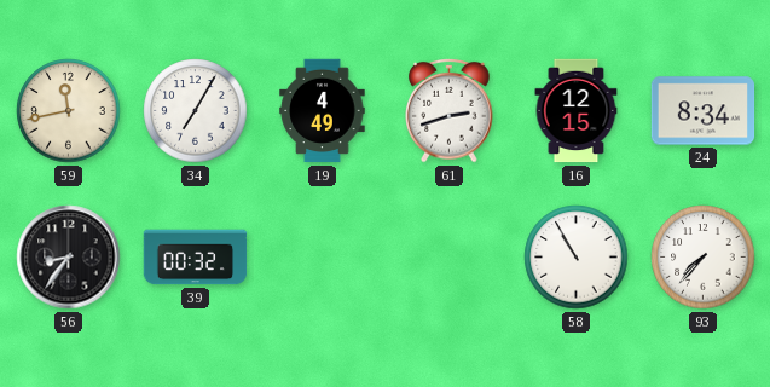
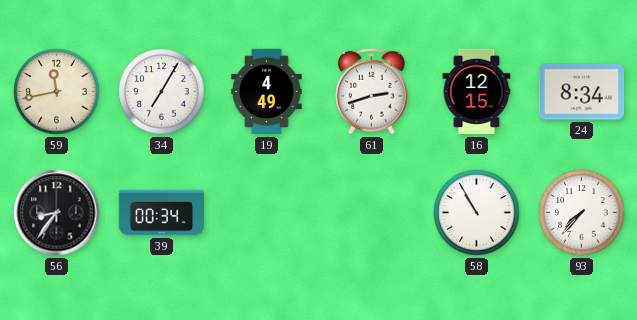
39: 00:32 -> 00:34
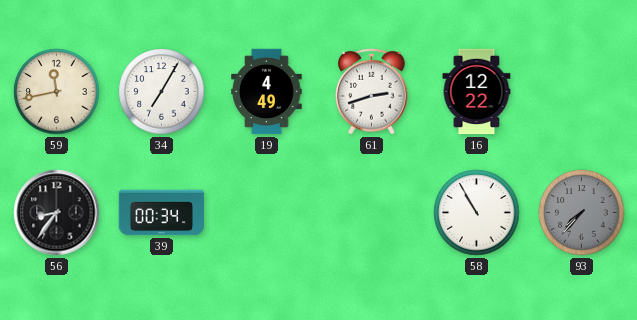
16: 12:15 -> 12:22
24: 8:34 -> none
93 dial: white -> grey
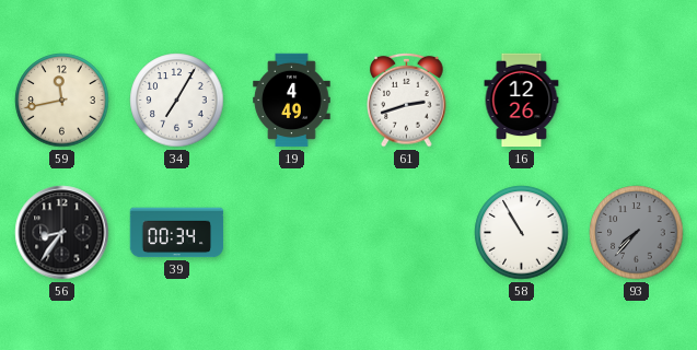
16: 12:22 -> 12:26
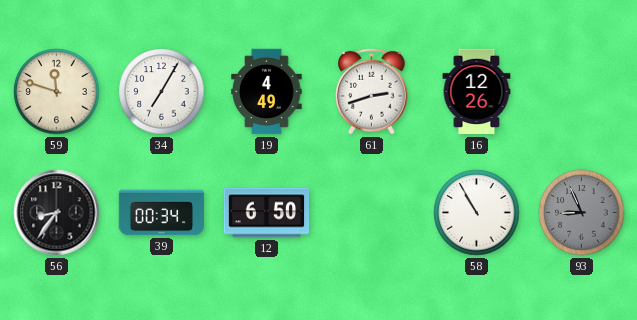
59: 11:43 -> 11:48
12: none -> 6:50
93: 7:37 -> 8:56
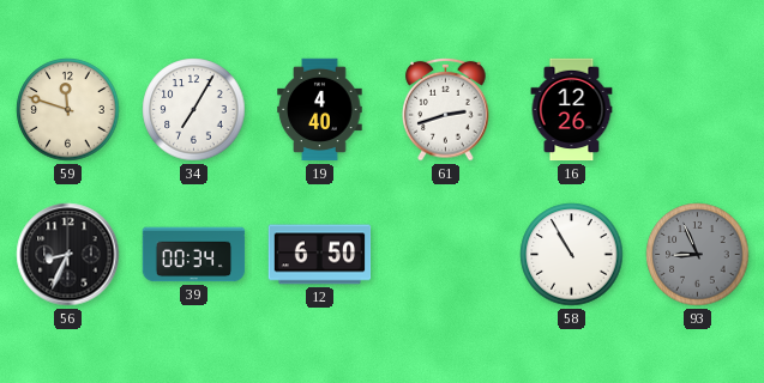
19: 4:49 -> 4:40
56: 8:36 -> 8:34
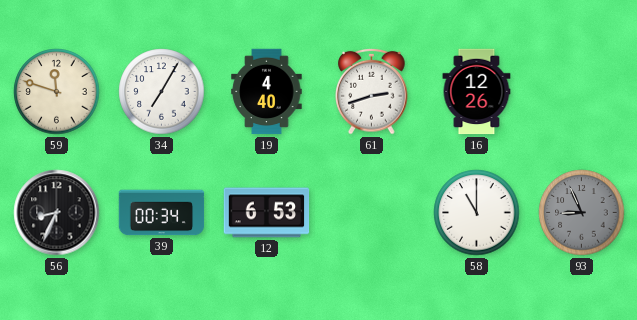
12: 6:50 -> 6:53
58: 10:55 -> 11:00
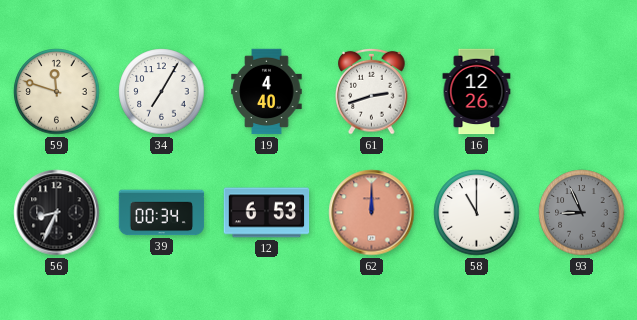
62: none -> 12:00
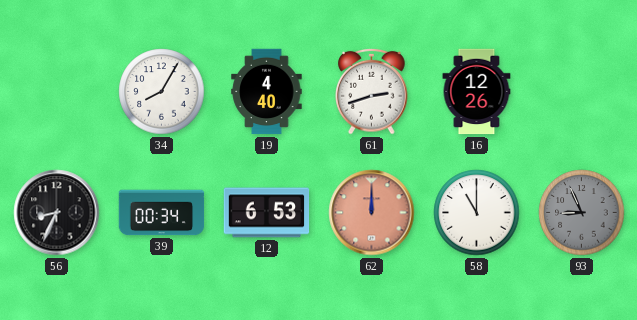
59: 11:48 -> none
34: 7:05 -> 8:05
